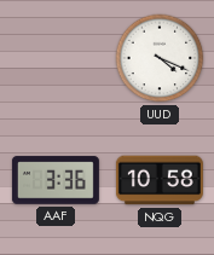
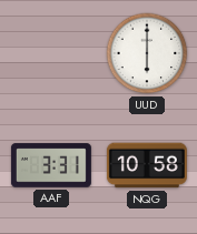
UUD: 4:19 -> 6:00
AAF: 3:36 -> 3:31
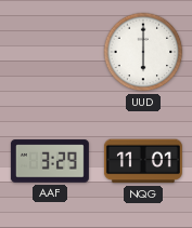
AAF: 3:31 -> 3:29
NQG: 10:58 -> 11:01
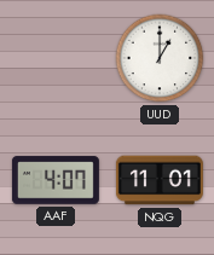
UUD: 6:00 -> 1:00
AAF: 3:29 -> 4:07
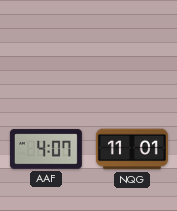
UUD: 1:00 -> none
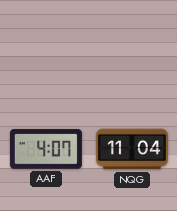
NQG: 11:01 -> 11:04
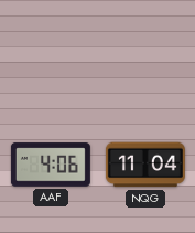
AAF: 4:07 -> 4:06
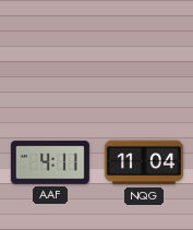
AAF: 4:06 -> 4:11
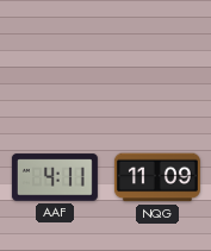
NQG: 11:04 -> 11:09
